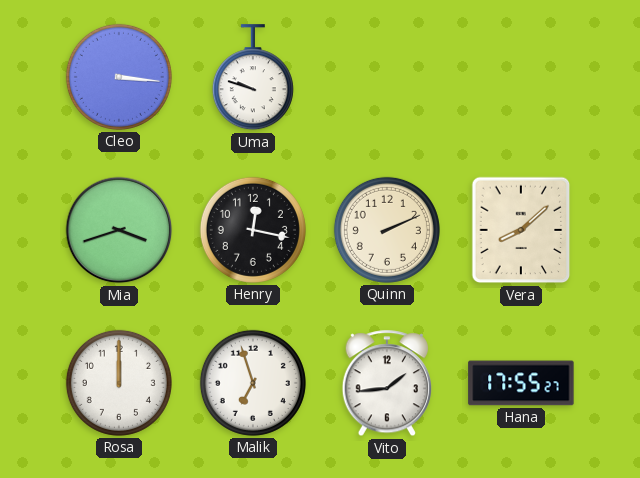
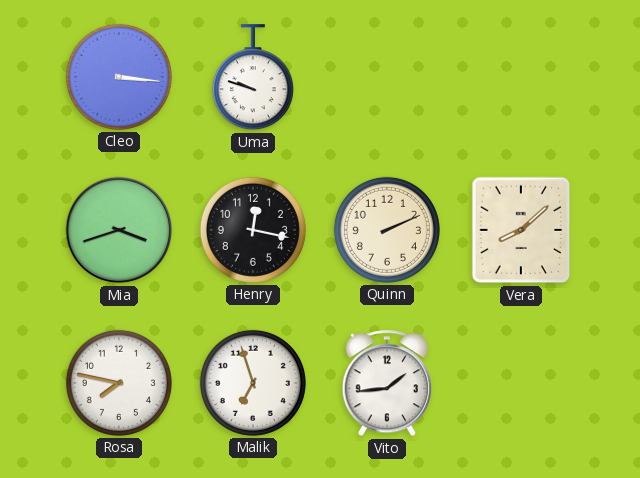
Rosa: 12:00 -> 7:47
Hana: 17:55 -> none
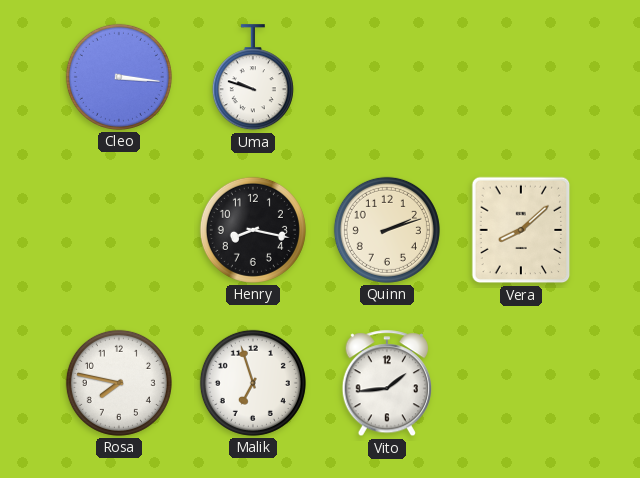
Mia: 3:42 -> none
Henry: 12:17 -> 8:17
Quinn: 2:11 -> 2:12
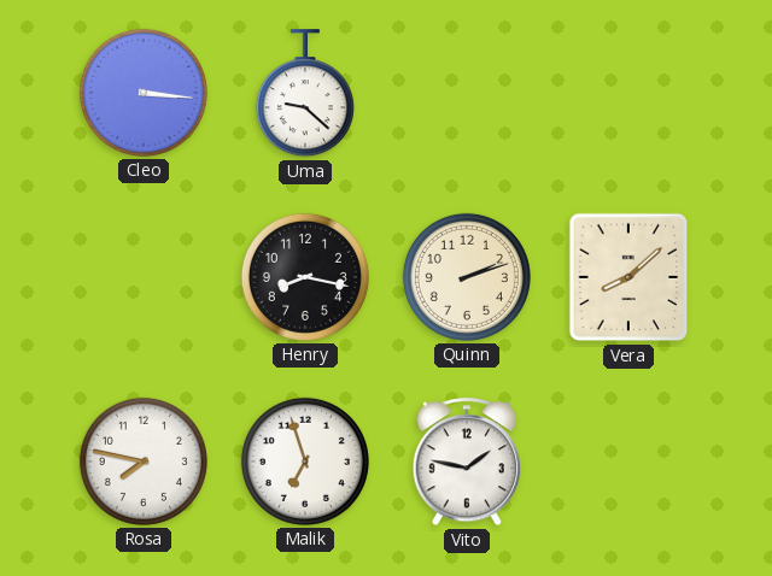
Uma: 9:48 -> 9:22
Vito: 1:44 -> 1:47
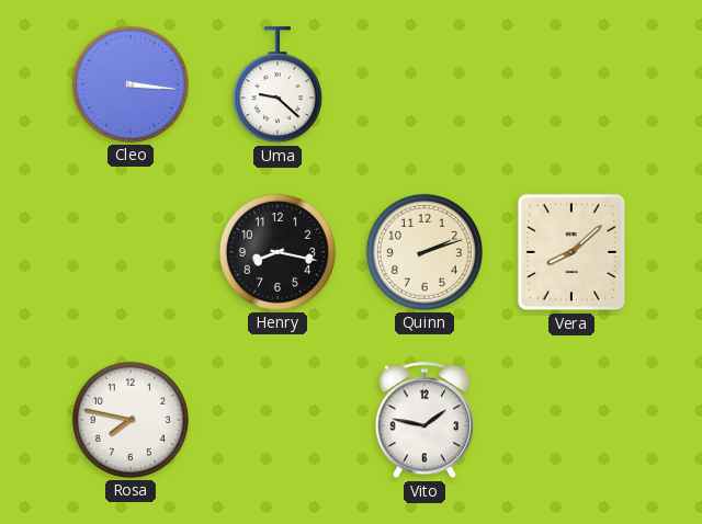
Malik: 6:57 -> none
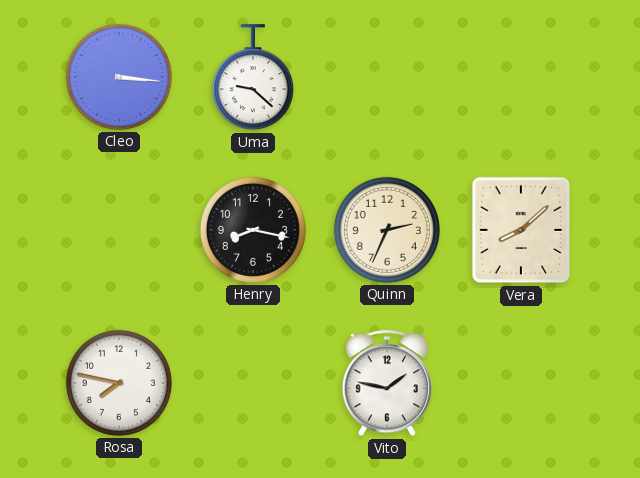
Quinn: 2:12 -> 2:34
